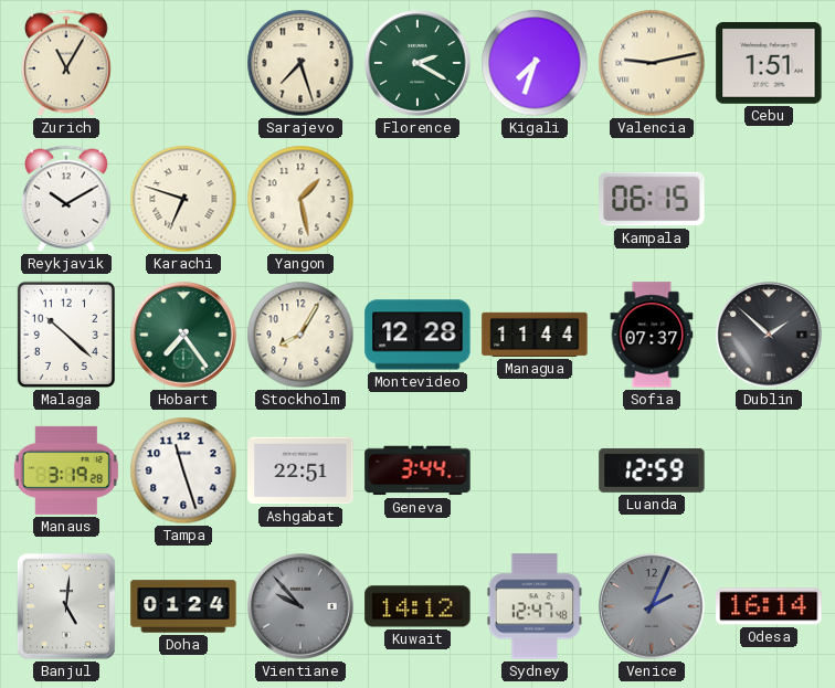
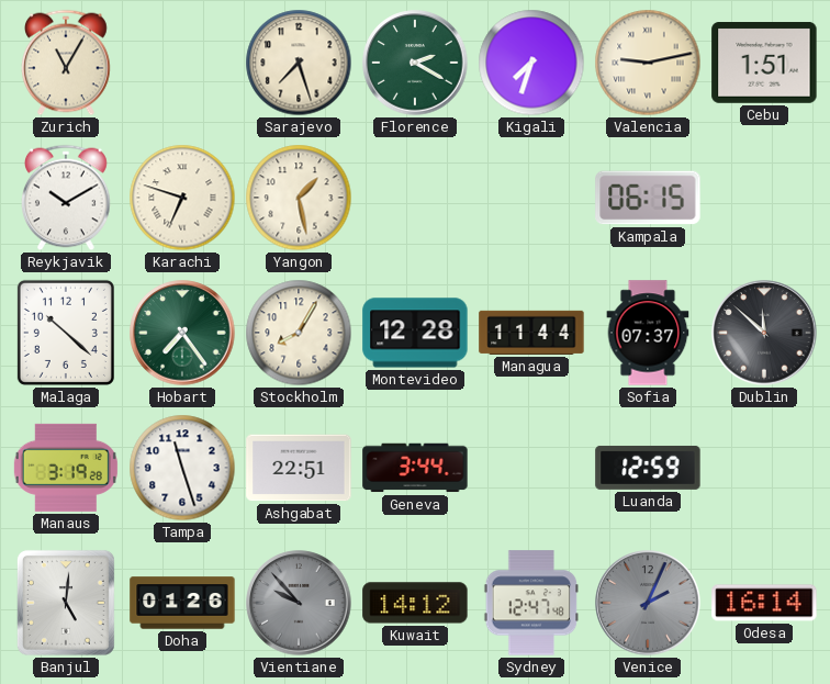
Dublin: 1:52 -> 11:52
Doha: 01:24 -> 01:26
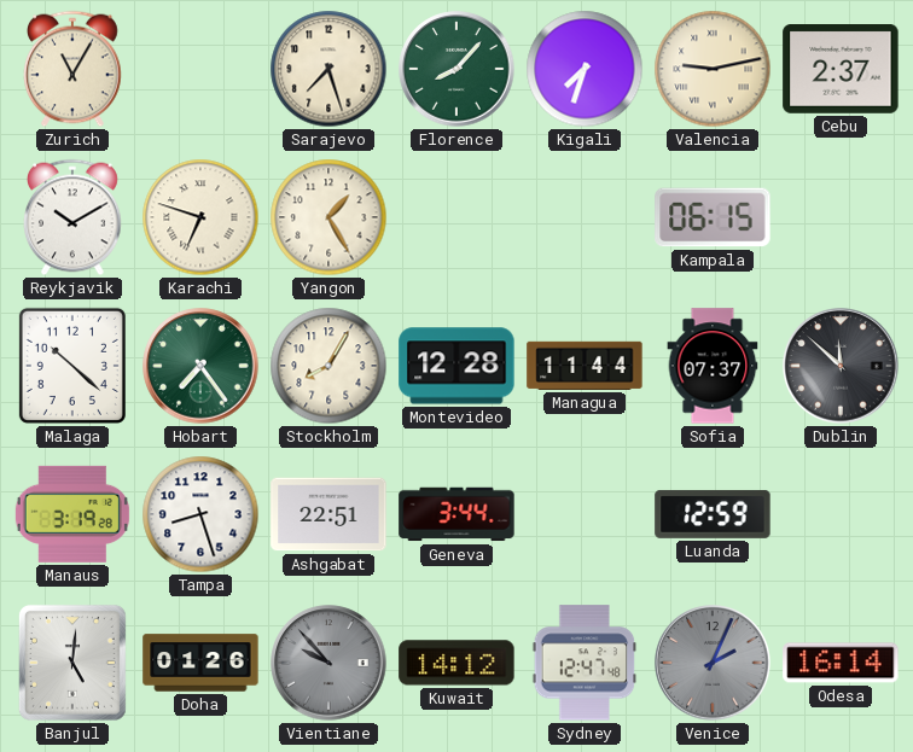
Florence: 2:20 -> 8:07
Cebu: 1:51 -> 2:37
Yangon: 1:28 -> 1:25
Tampa: 11:27 -> 8:27
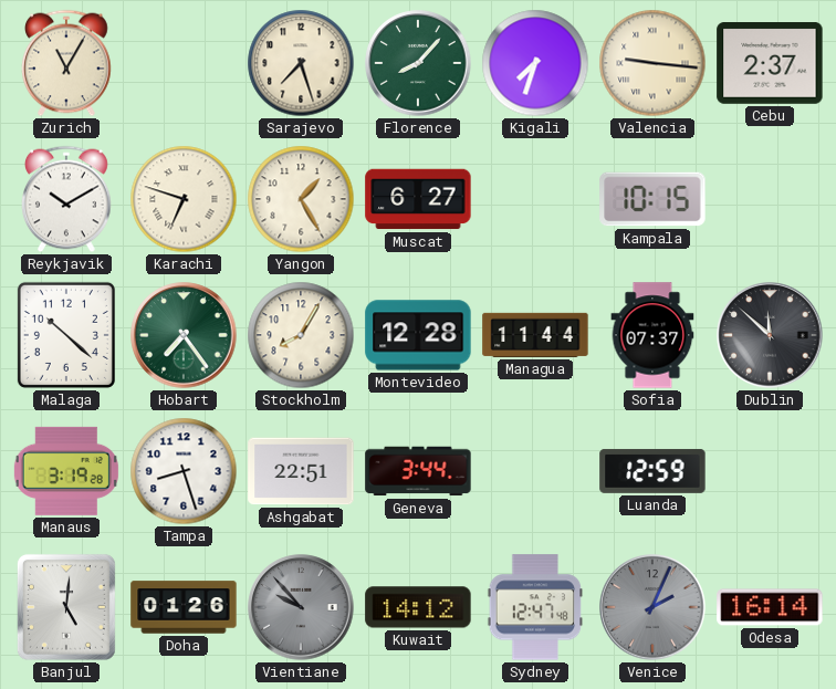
Valencia: 9:13 -> 9:16
Muscat: none -> 6:27
Kampala: 06:15 -> 10:15
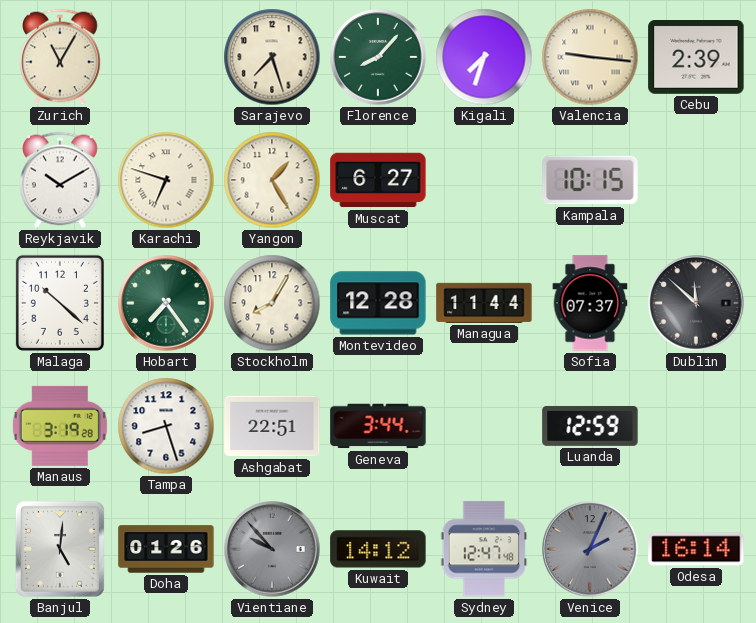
Cebu: 2:37 -> 2:39
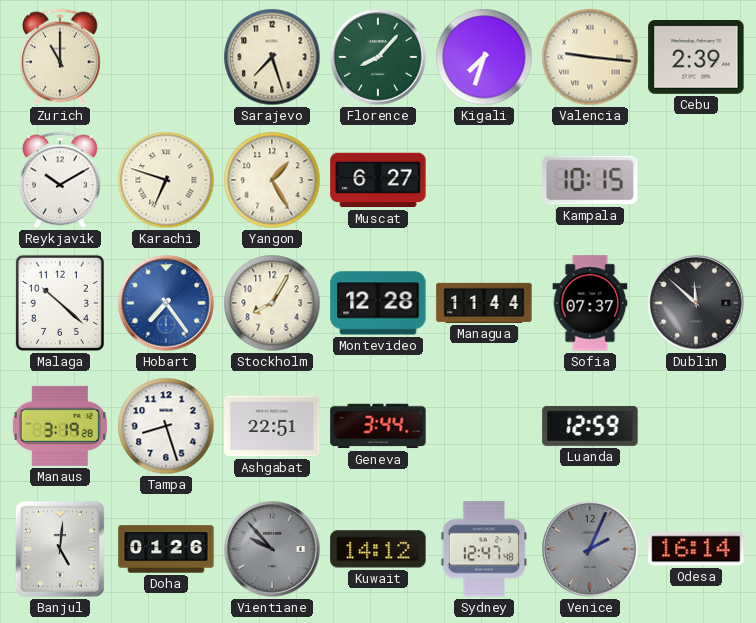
Zurich: 11:05 -> 11:00
Hobart dial: green -> blue
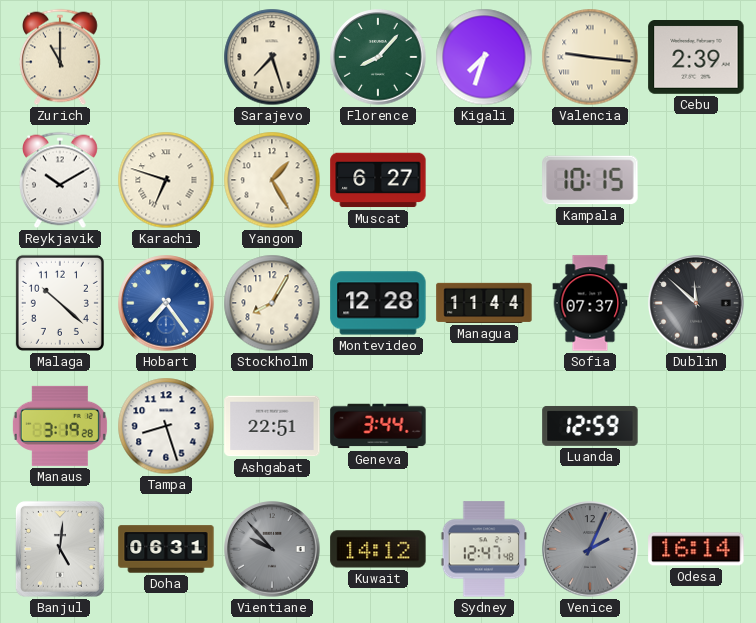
Doha: 01:26 -> 06:31
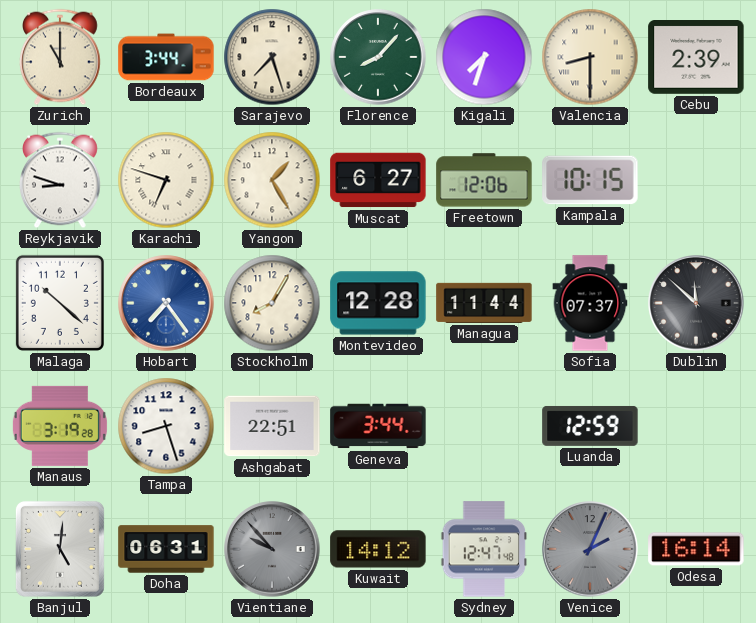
Bordeaux: none -> 3:44
Valencia: 9:16 -> 8:30
Reykjavik: 10:10 -> 8:48
Freetown: none -> 12:06
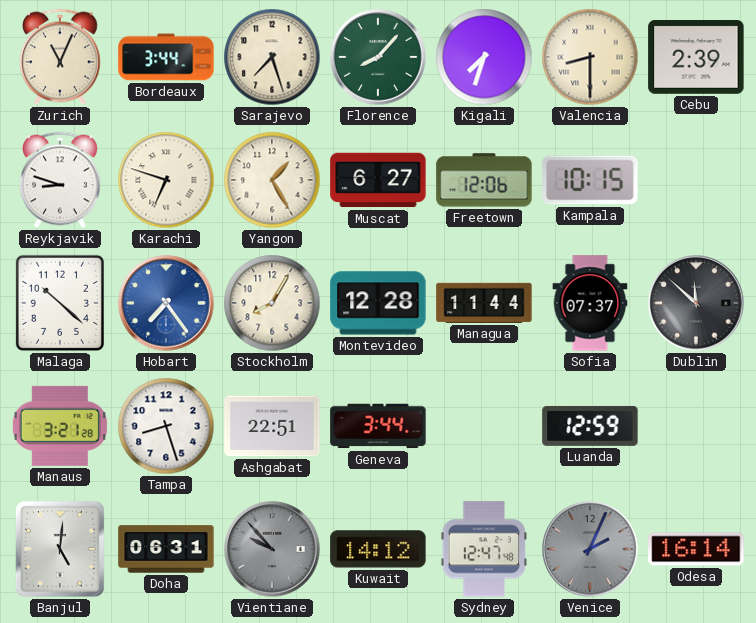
Zurich: 11:00 -> 11:04
Manaus: 3:19 -> 3:21
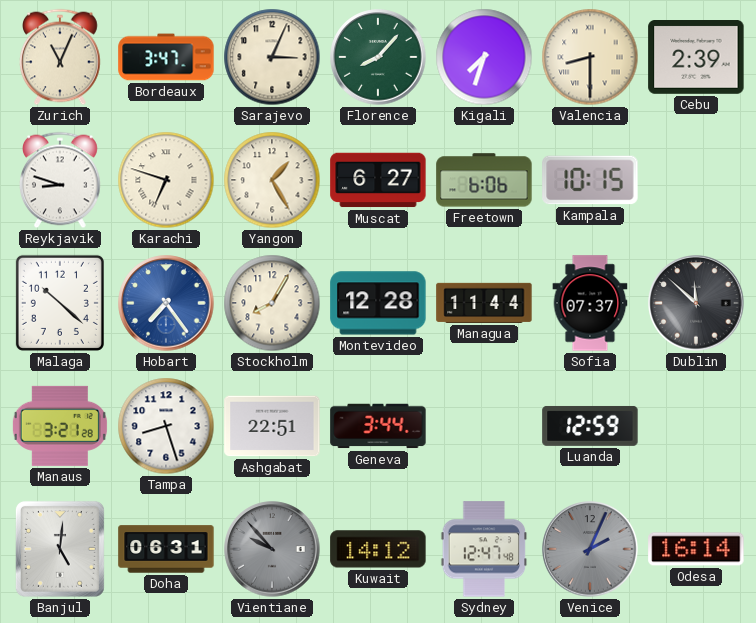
Bordeaux: 3:44 -> 3:47
Sarajevo: 7:27 -> 3:04
Freetown: 12:06 -> 6:06
